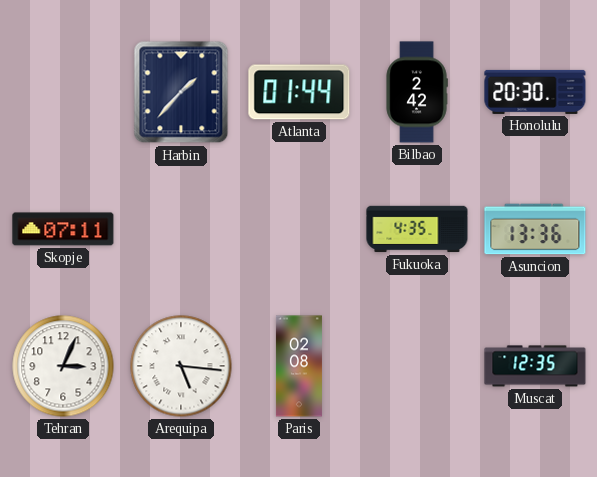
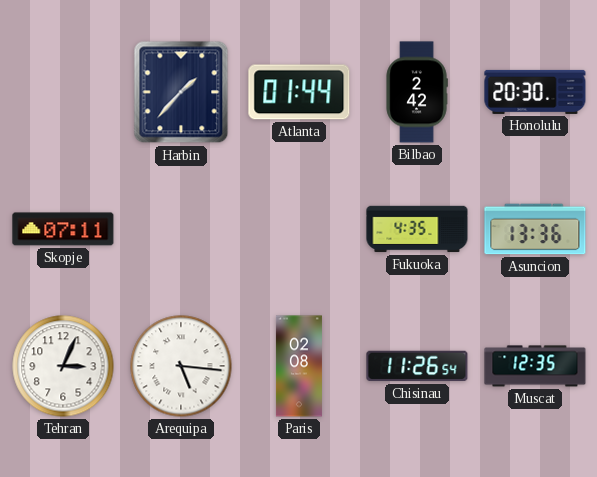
Chisinau: none -> 11:26
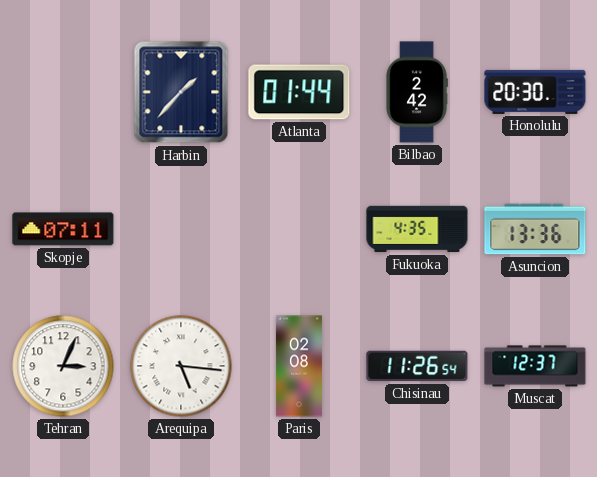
Muscat: 12:35 -> 12:37
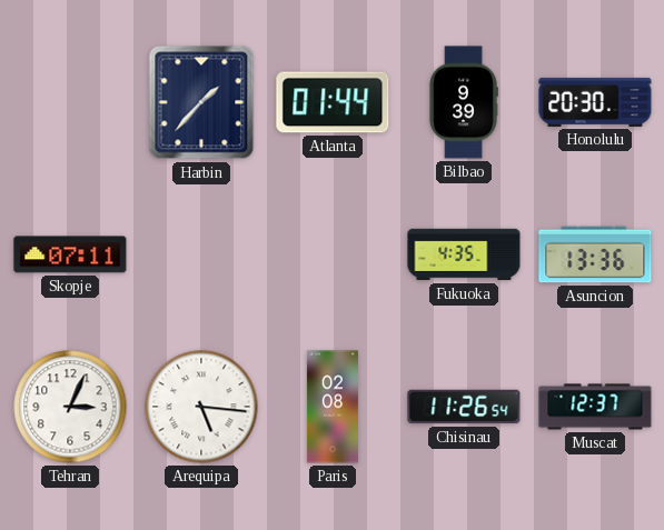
Bilbao: 2:42 -> 9:39
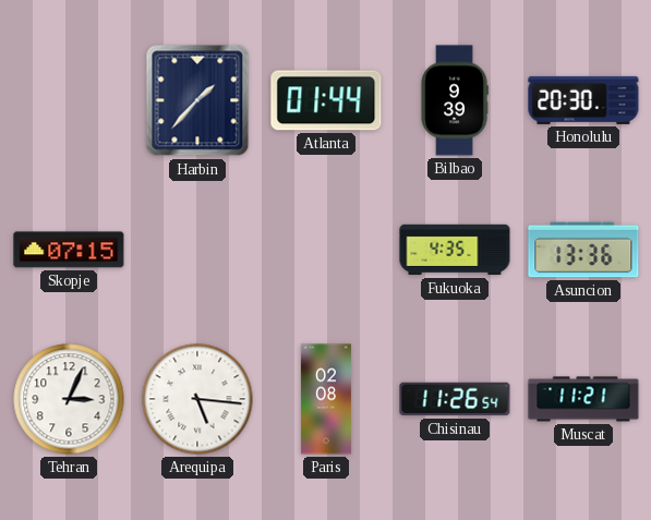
Skopje: 07:11 -> 07:15
Muscat: 12:37 -> 11:21
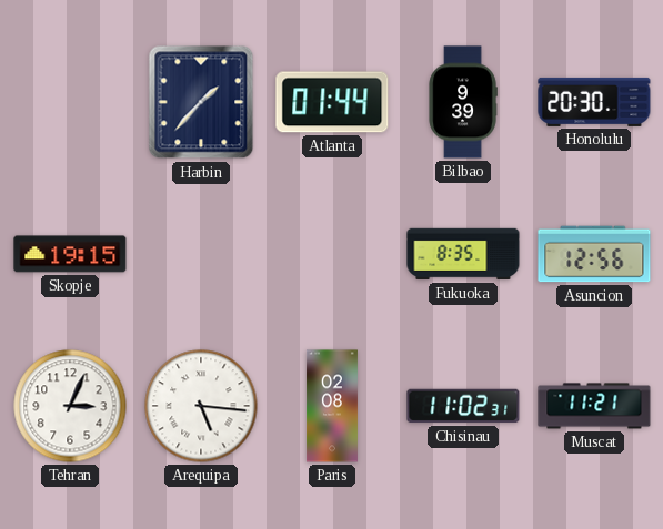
Skopje: 07:15 -> 19:15
Fukuoka: 4:35 -> 8:35
Asuncion: 13:36 -> 12:56
Chisinau: 11:26 -> 11:02
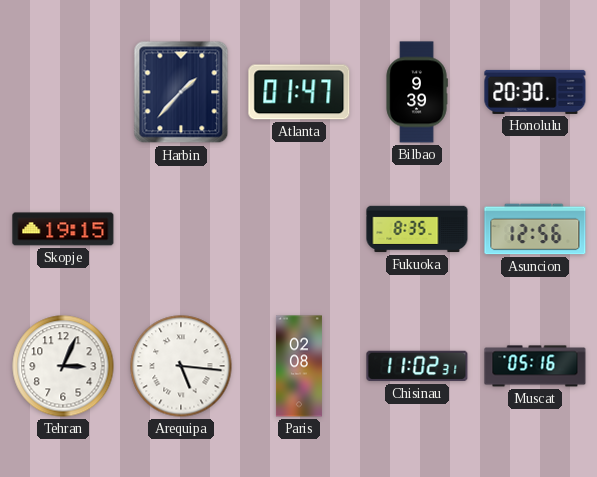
Atlanta: 01:44 -> 01:47
Muscat: 11:21 -> 05:16
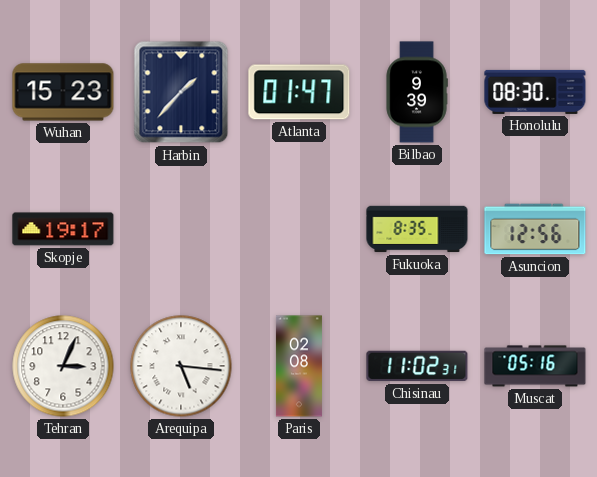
Wuhan: none -> 15:23
Honolulu: 20:30 -> 08:30
Skopje: 19:15 -> 19:17
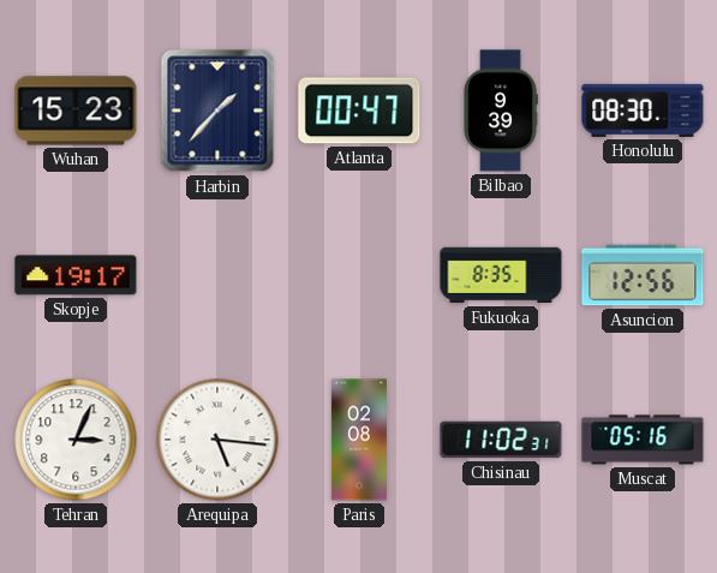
Atlanta: 01:47 -> 00:47
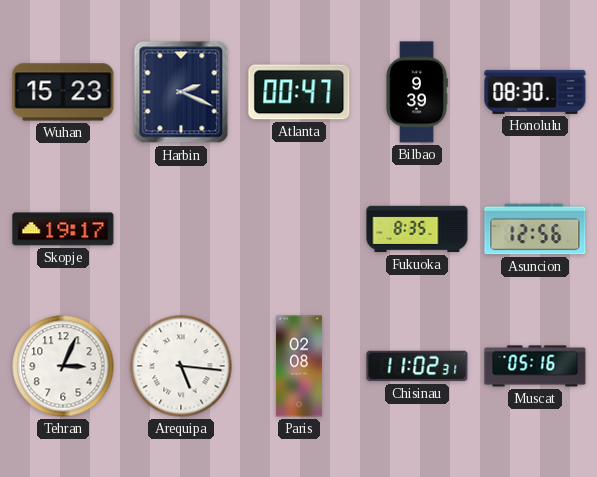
Harbin: 1:37 -> 2:19
